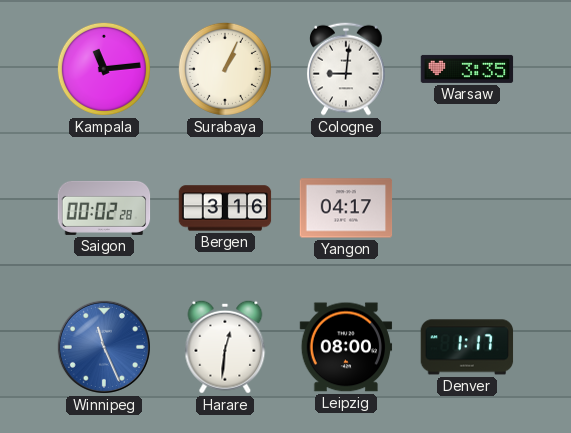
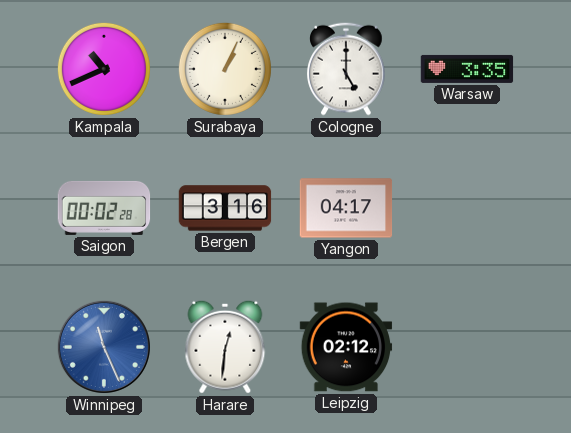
Kampala: 11:14 -> 10:41
Cologne: 9:01 -> 5:00
Leipzig: 08:00 -> 02:12
Denver: 1:17 -> none
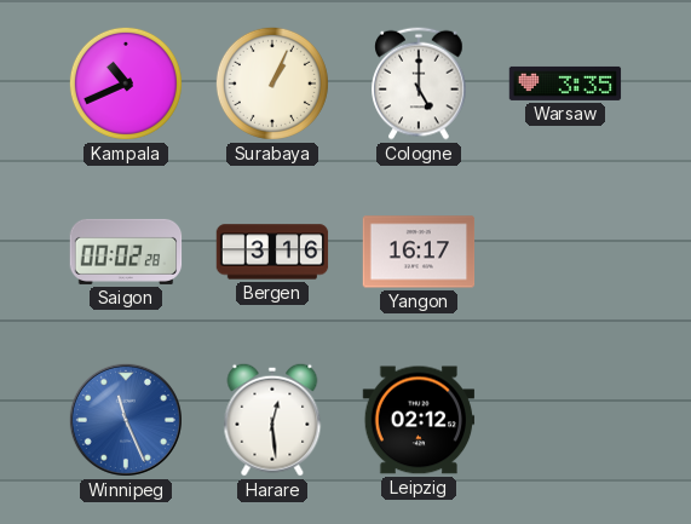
Yangon: 04:17 -> 16:17
Harare: 12:31 -> 12:29
